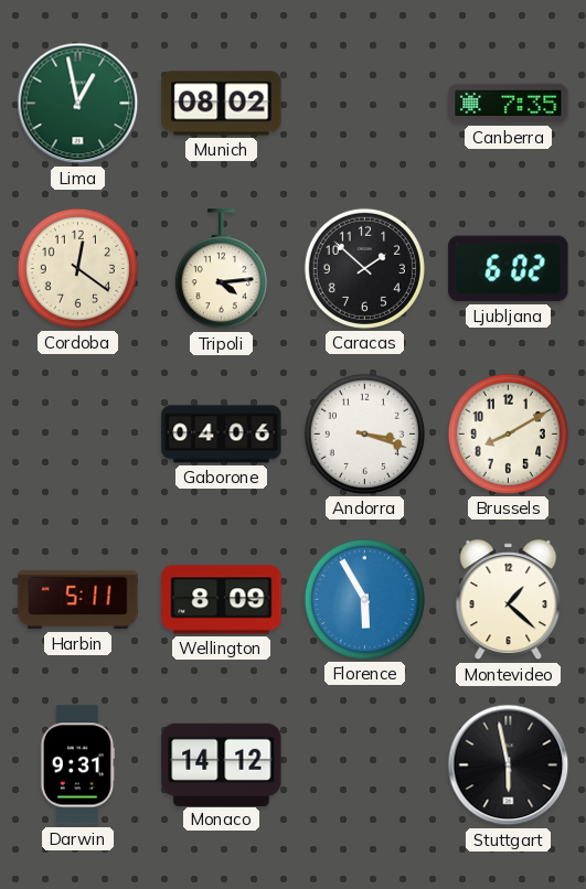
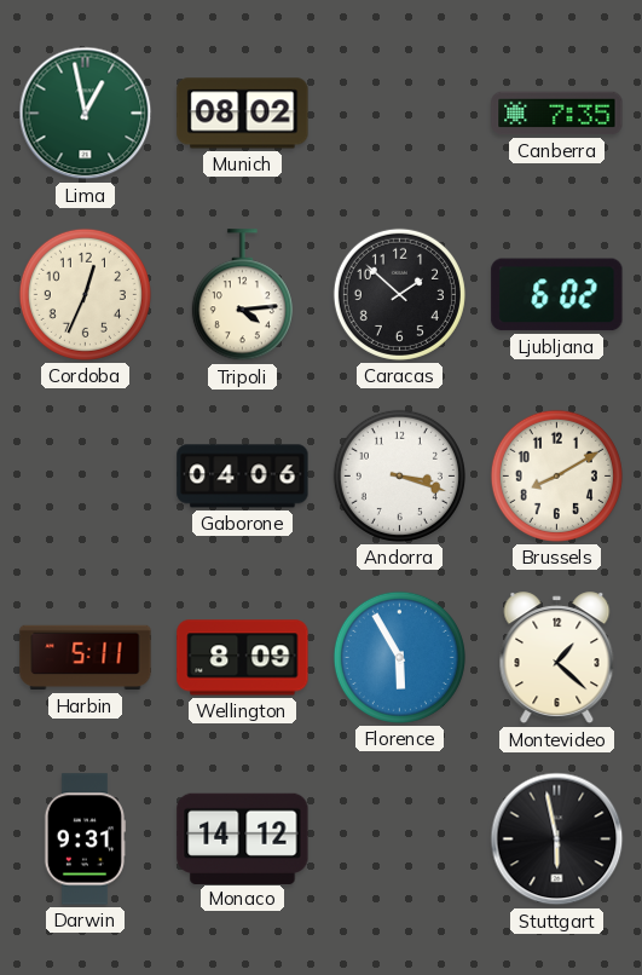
Cordoba: 12:21 -> 12:34
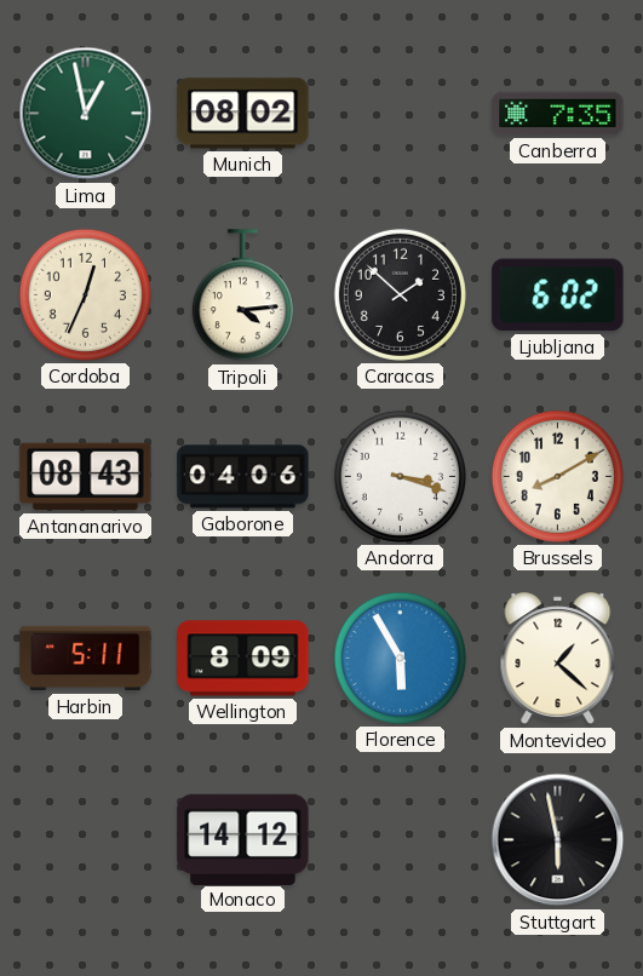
Antananarivo: none -> 08:43
Darwin: 9:31 -> none
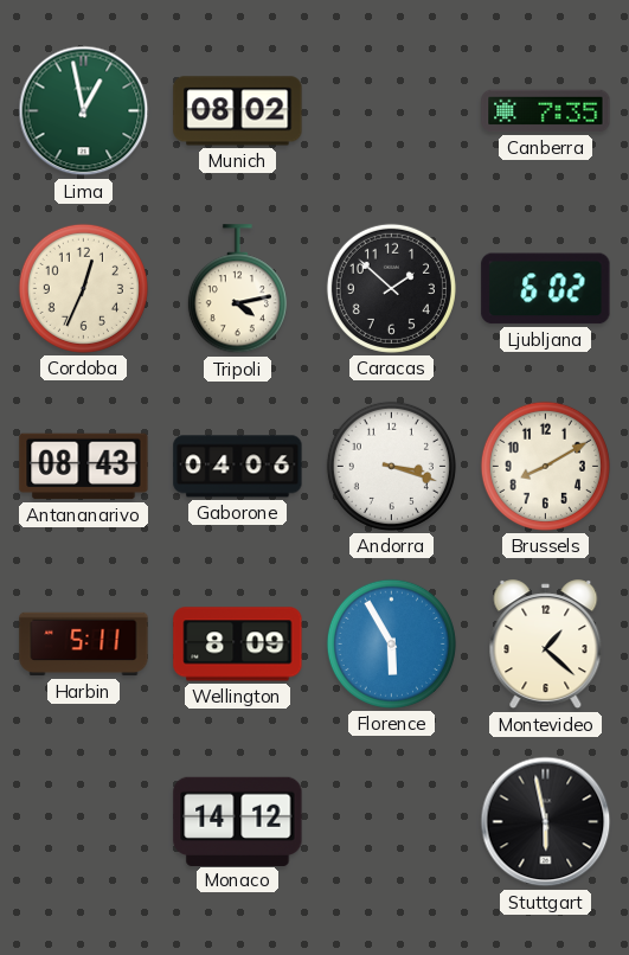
Tripoli: 4:14 -> 4:13
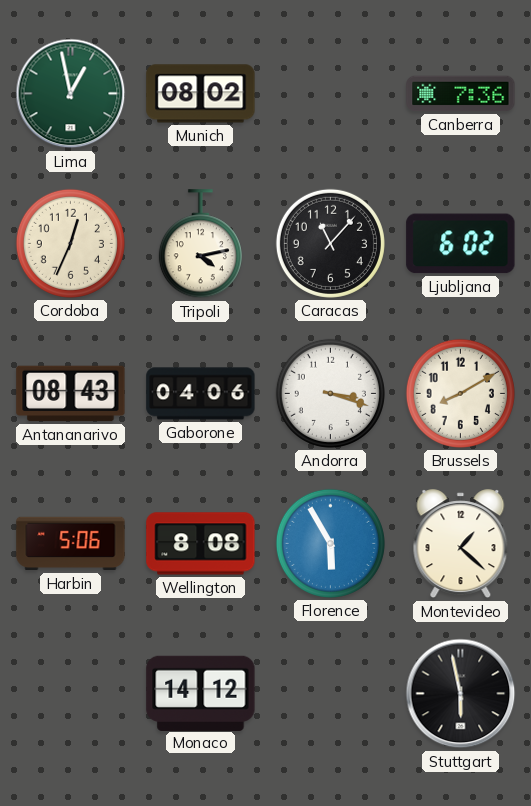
Canberra: 7:35 -> 7:36
Caracas: 1:52 -> 11:07
Harbin: 5:11 -> 5:06
Wellington: 8:09 -> 8:08
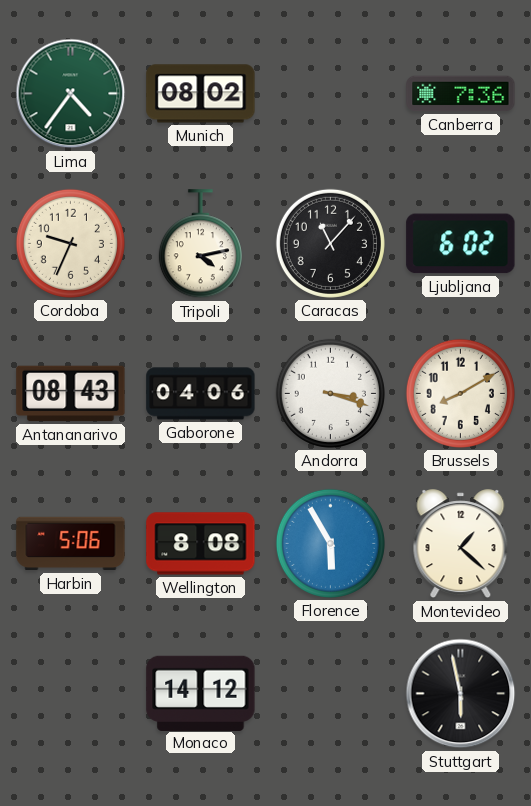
Lima: 12:58 -> 4:36
Cordoba: 12:34 -> 9:34
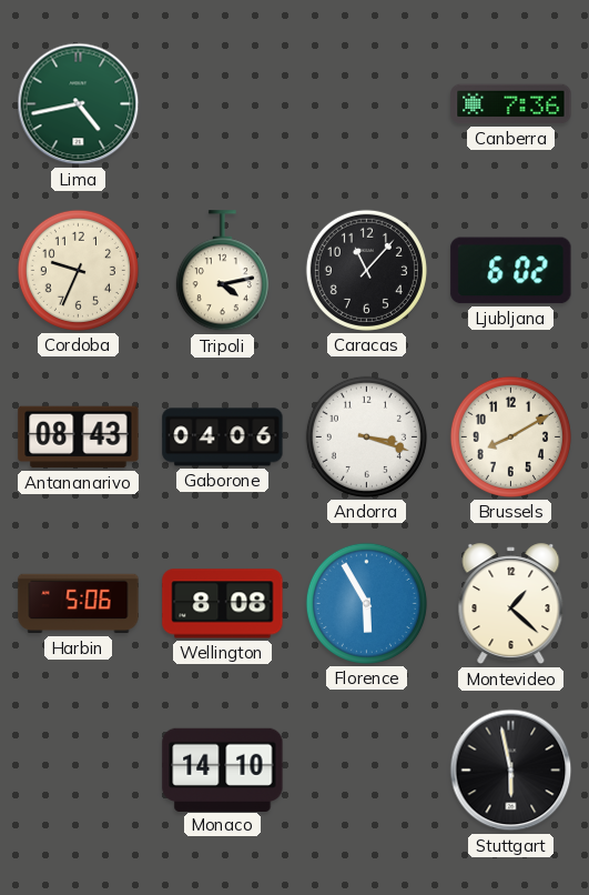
Lima: 4:36 -> 4:43
Munich: 08:02 -> none
Monaco: 14:12 -> 14:10
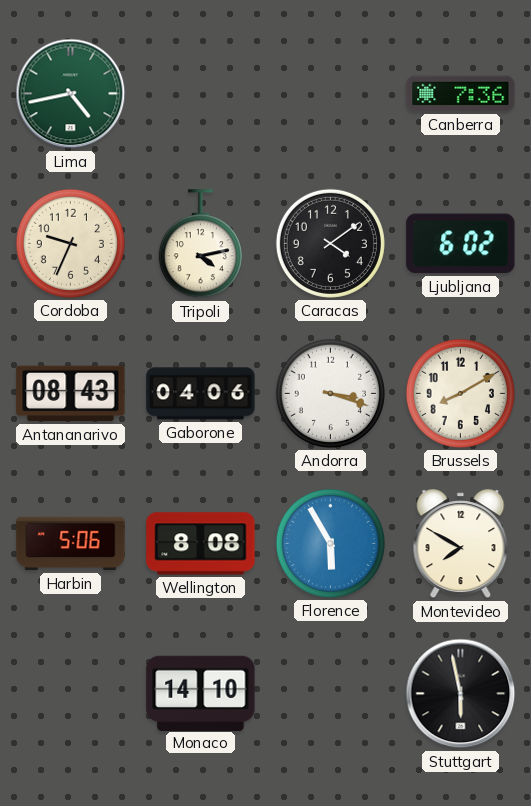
Caracas: 11:07 -> 4:09
Montevideo: 1:22 -> 7:50
